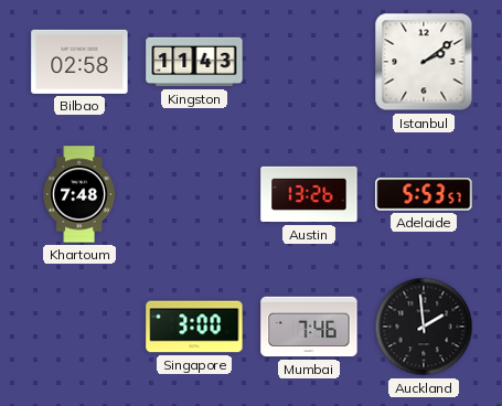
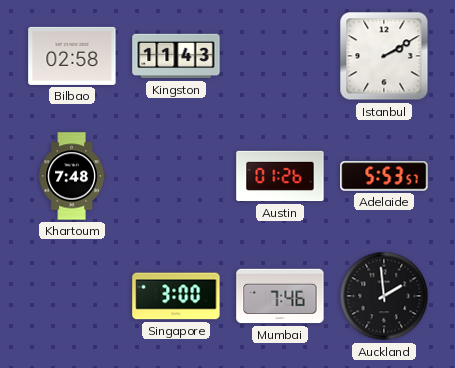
Istanbul: 2:09 -> 2:10
Austin: 13:26 -> 01:26
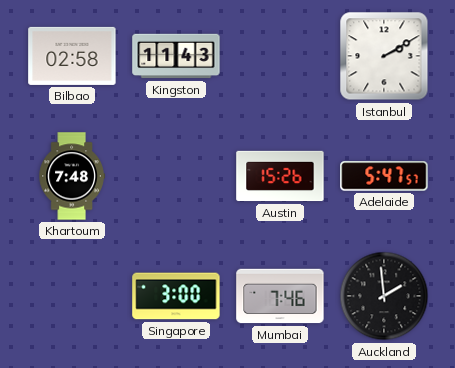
Austin: 01:26 -> 15:26
Adelaide: 5:53 -> 5:47
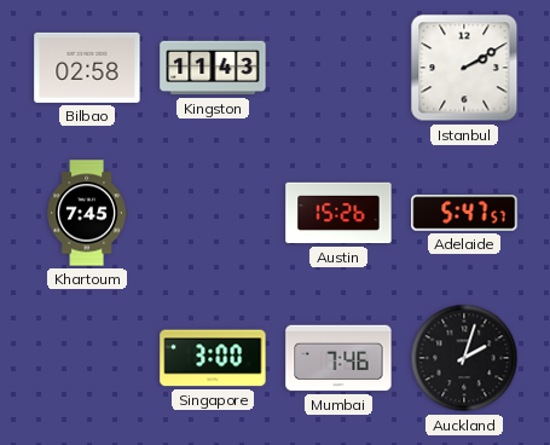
Khartoum: 7:48 -> 7:45
Auckland: 1:59 -> 2:03
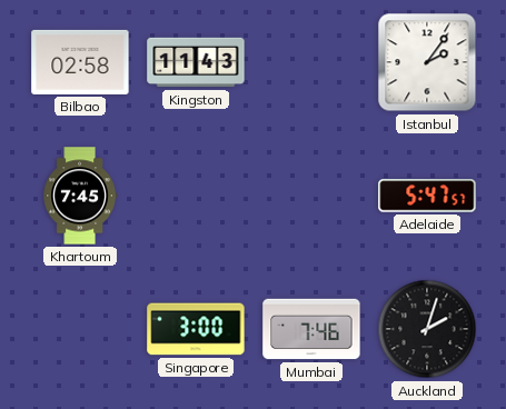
Istanbul: 2:10 -> 2:06
Austin: 15:26 -> none
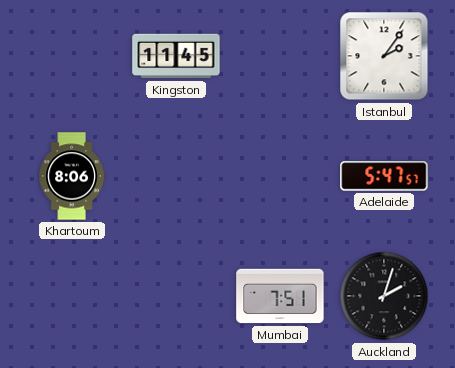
Bilbao: 02:58 -> none
Kingston: 11:43 -> 11:45
Khartoum: 7:45 -> 8:06
Singapore: 3:00 -> none
Mumbai: 7:46 -> 7:51
